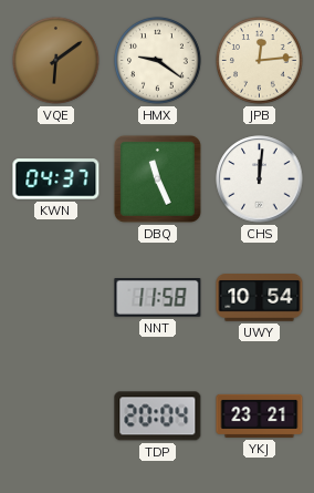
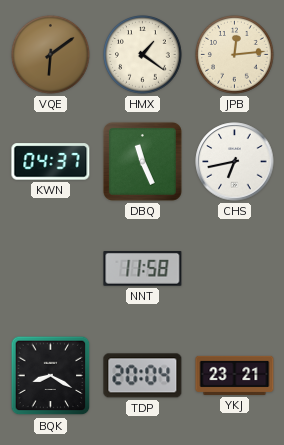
HMX: 9:21 -> 1:21
CHS: 12:01 -> 6:43
UWY: 10:54 -> none
BQK: none -> 8:20
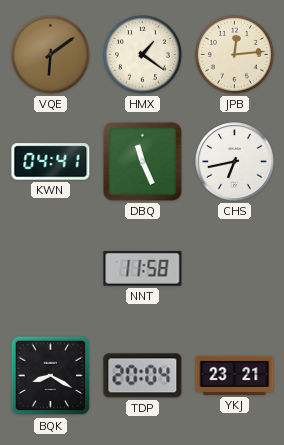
KWN: 04:37 -> 04:41
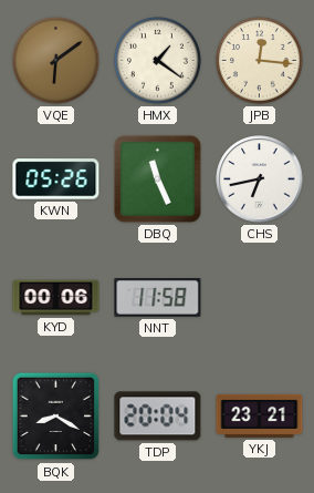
JPB: 12:14 -> 12:16
KWN: 04:41 -> 05:26
KYD: none -> 00:06
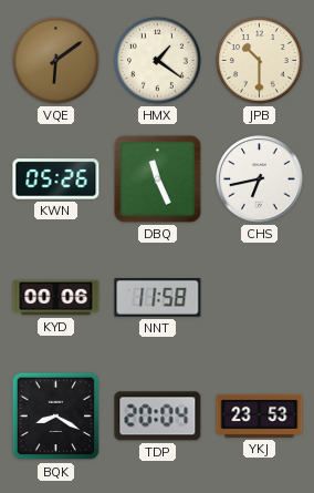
JPB: 12:16 -> 10:30
YKJ: 23:21 -> 23:53
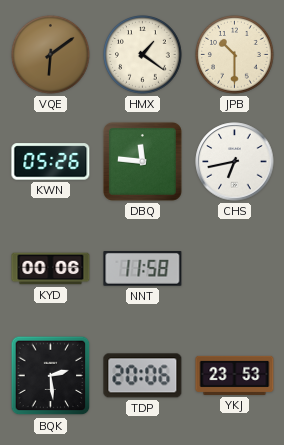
DBQ: 11:26 -> 11:46
BQK: 8:20 -> 2:29
TDP: 20:04 -> 20:06
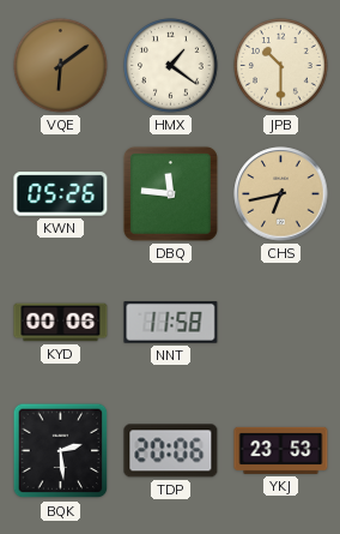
CHS dial: white -> champagne
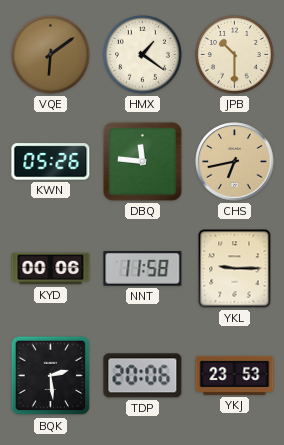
YKL: none -> 9:15
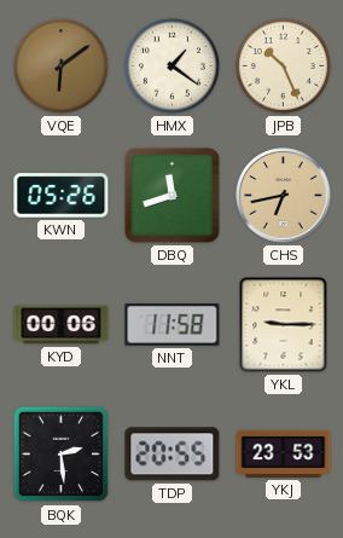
JPB: 10:30 -> 10:26
DBQ: 11:46 -> 11:42
TDP: 20:06 -> 20:55
